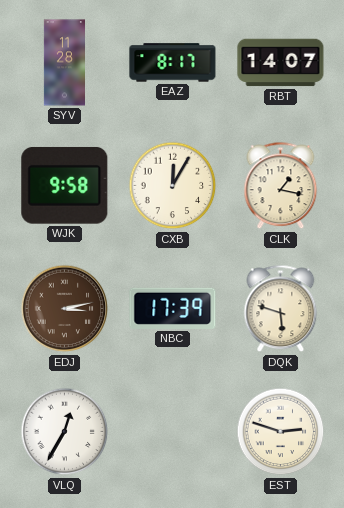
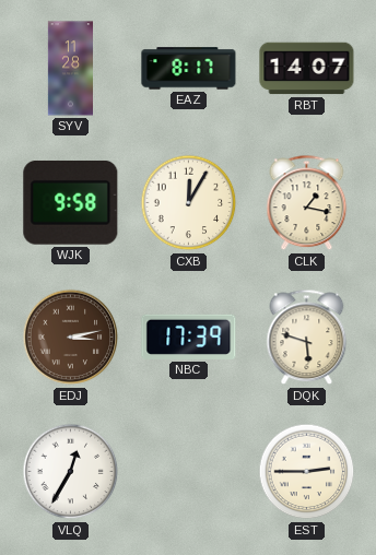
EST: 2:48 -> 2:45
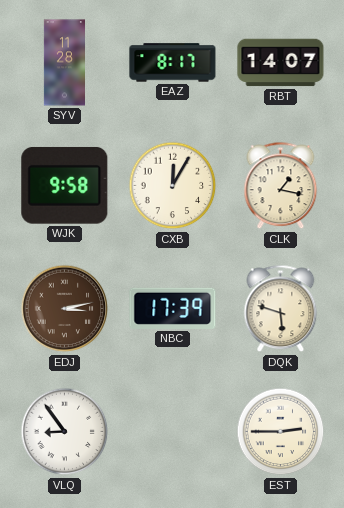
VLQ: 12:35 -> 8:54
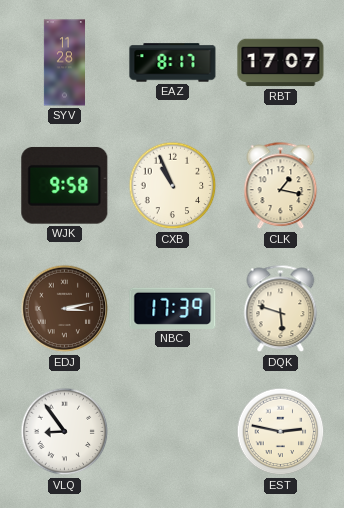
RBT: 14:07 -> 17:07
CXB: 12:05 -> 10:56
EST: 2:45 -> 2:47
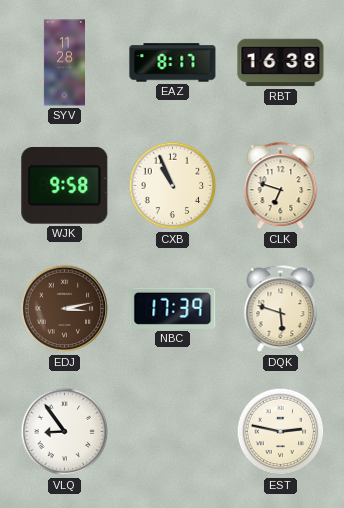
RBT: 17:07 -> 16:38
CLK: 1:17 -> 6:48
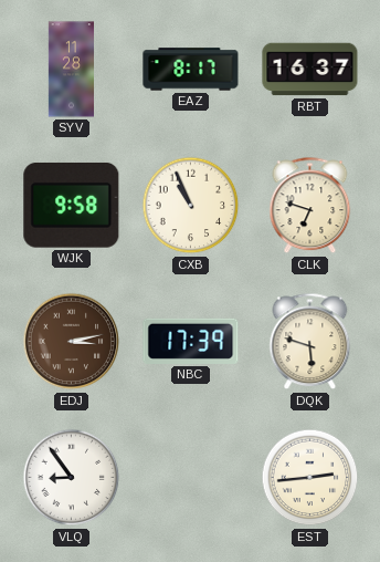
RBT: 16:38 -> 16:37
EST: 2:47 -> 2:44
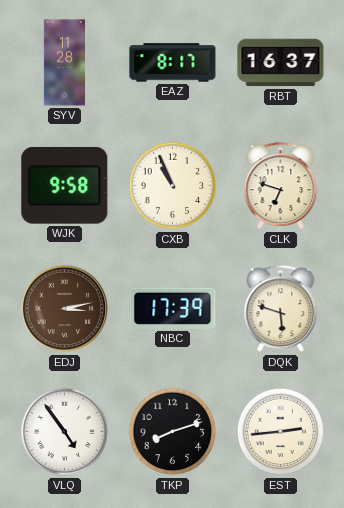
VLQ: 8:54 -> 4:54
TKP: none -> 8:12
